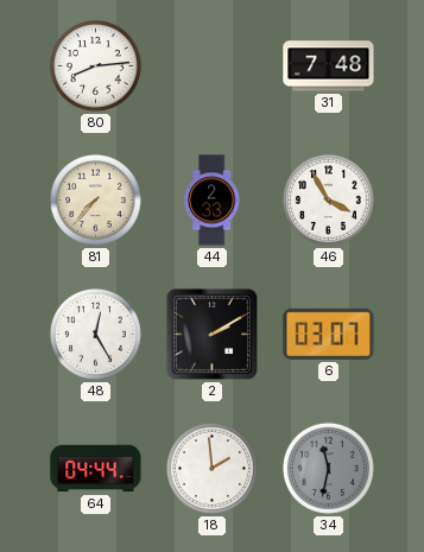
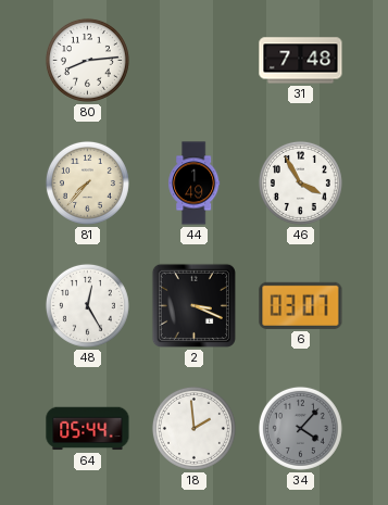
44: 2:33 -> 1:49
2: 2:10 -> 3:19
64: 04:44 -> 05:44
34: 11:32 -> 4:07
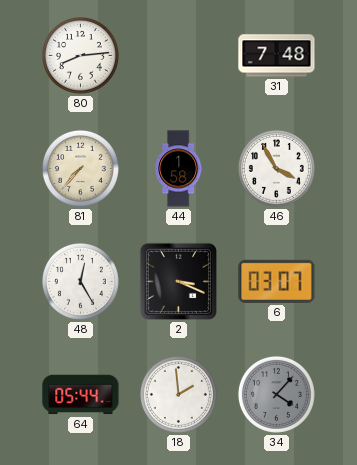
44: 1:49 -> 1:58
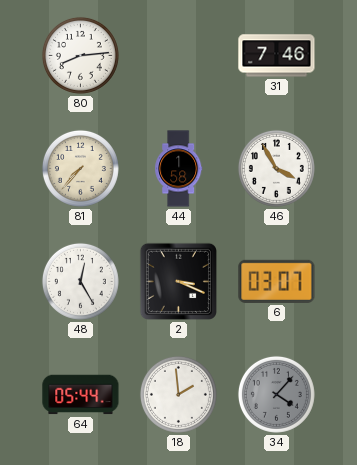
31: 7:48 -> 7:46
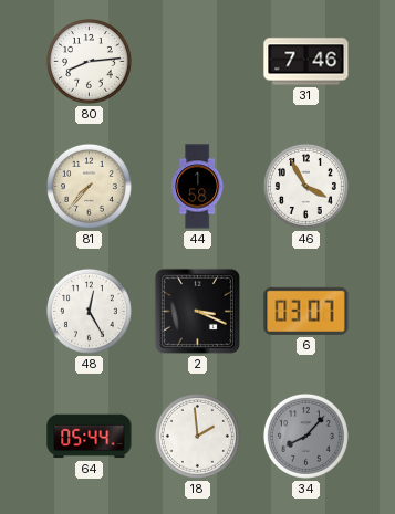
34: 4:07 -> 8:07
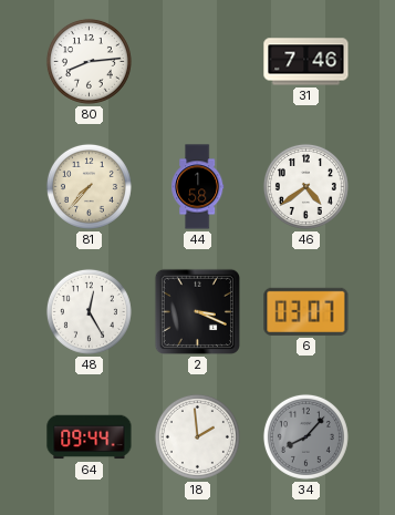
46: 3:55 -> 4:39
64: 05:44 -> 09:44
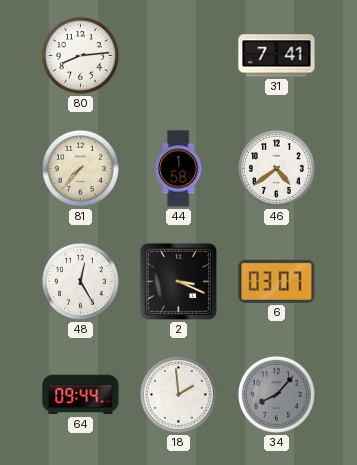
31: 7:46 -> 7:41
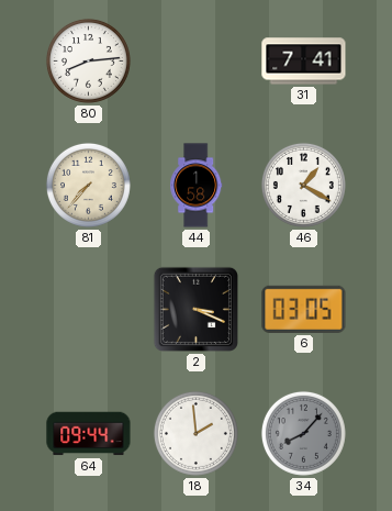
46: 4:39 -> 1:20
48: 12:25 -> none
6: 03:07 -> 03:05
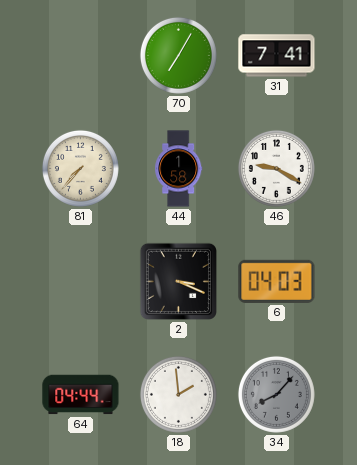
80: 8:14 -> none
70: none -> 7:05
46: 1:20 -> 9:20
6: 03:05 -> 04:03
64: 09:44 -> 04:44
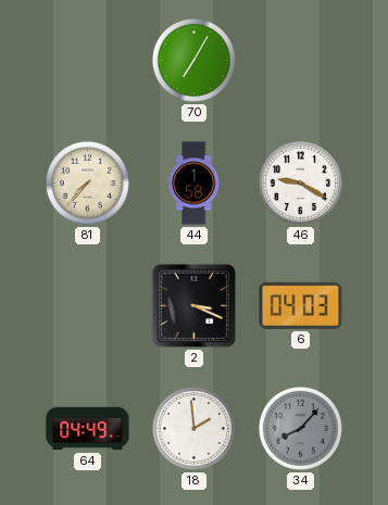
31: 7:41 -> none
64: 04:44 -> 04:49
